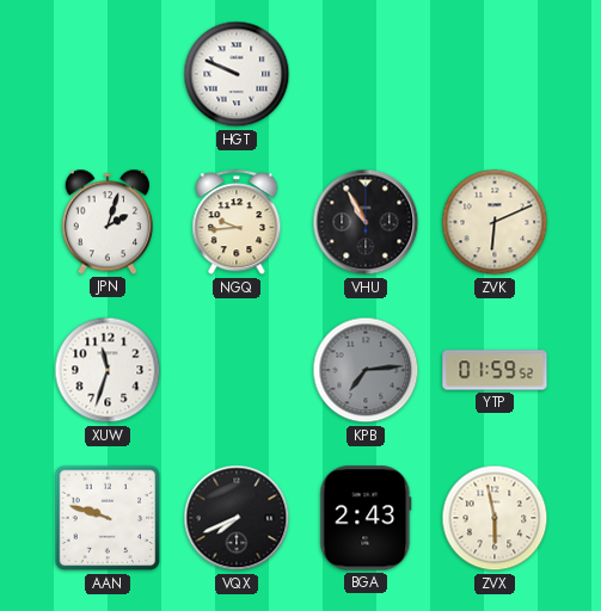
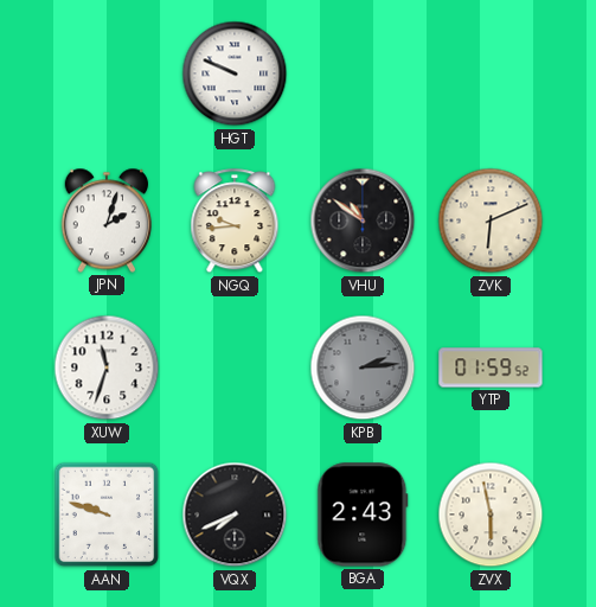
VHU: 10:55 -> 10:51
KPB: 7:14 -> 2:14
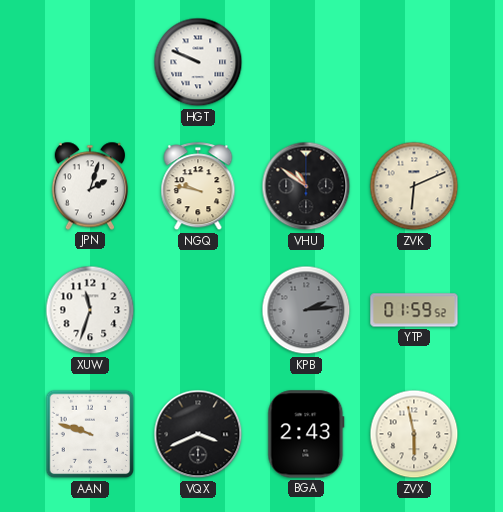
NGQ: 9:44 -> 9:47
VQX: 7:41 -> 3:41
